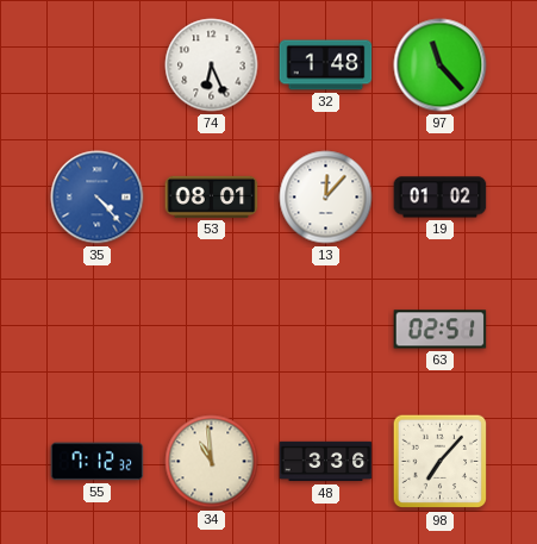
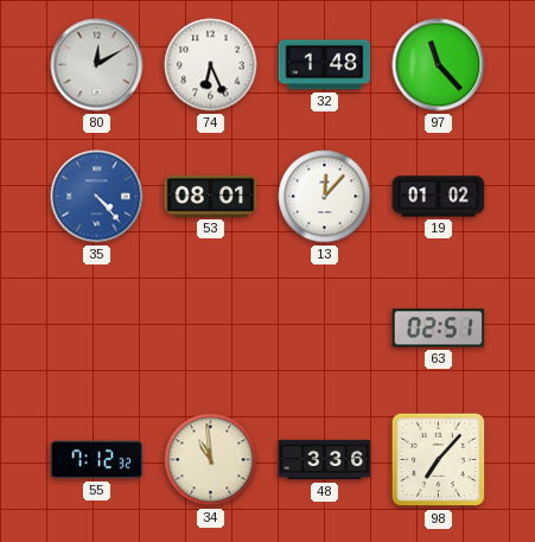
80: none -> 12:10
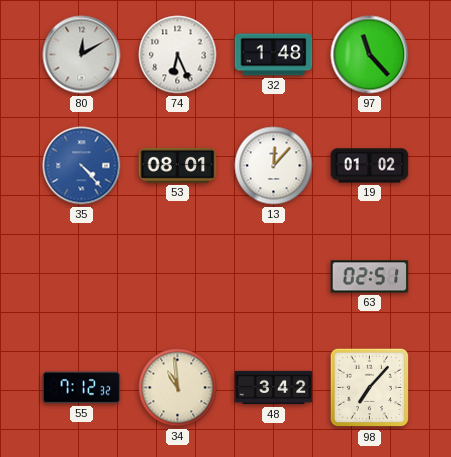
48: 3:36 -> 3:42
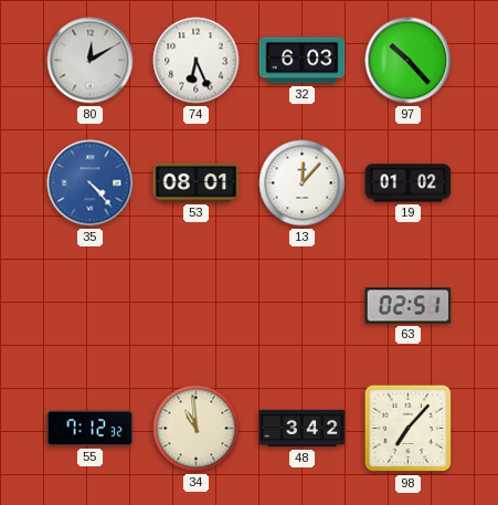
32: 1:48 -> 6:03
97: 11:23 -> 10:23
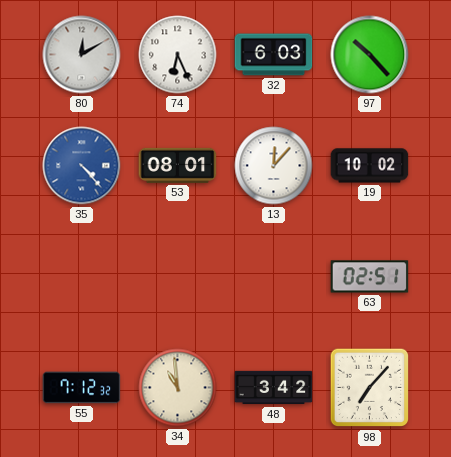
19: 01:02 -> 10:02
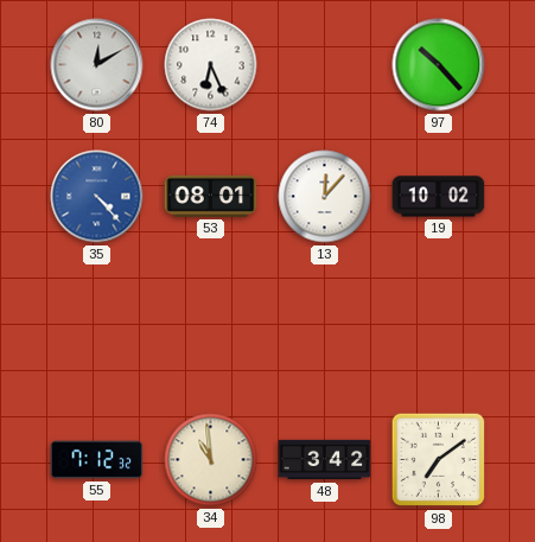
32: 6:03 -> none
63: 02:51 -> none
98: 7:07 -> 7:09
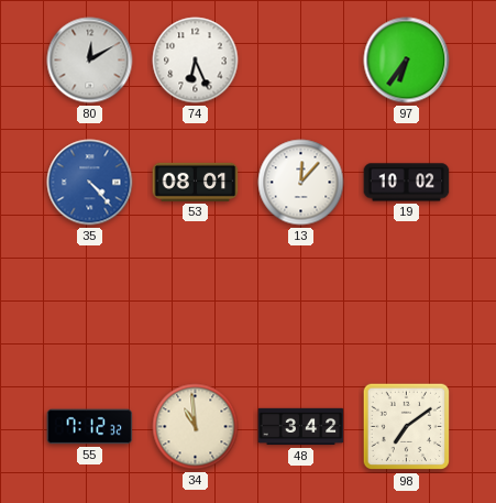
97: 10:23 -> 6:36
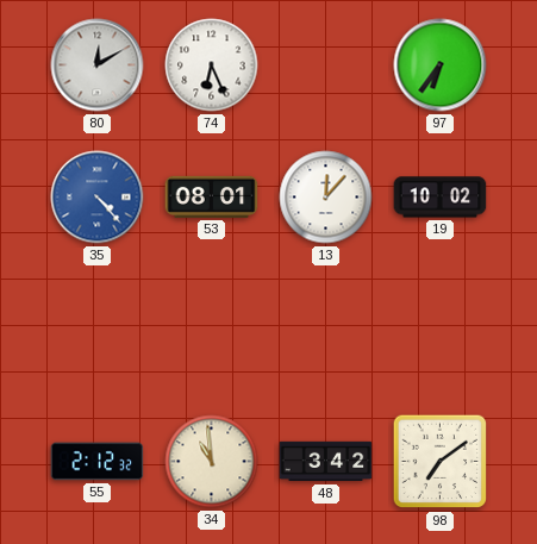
55: 7:12 -> 2:12
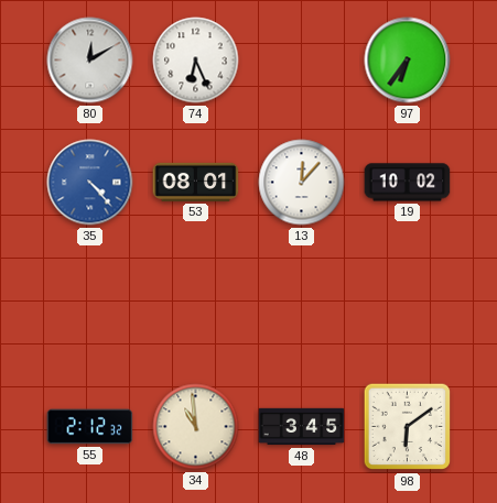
48: 3:42 -> 3:45
98: 7:09 -> 6:09
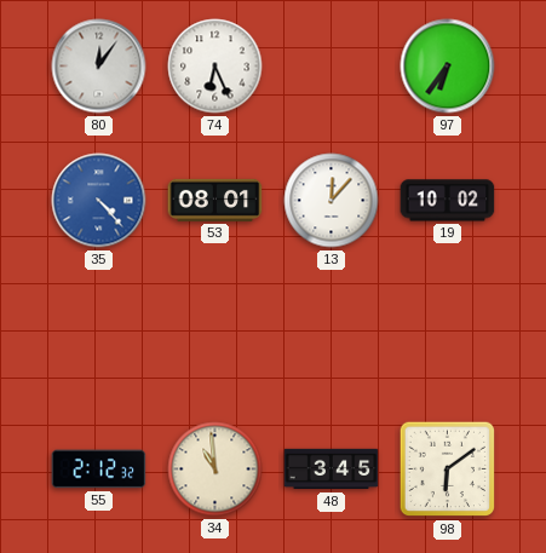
80: 12:10 -> 12:06
